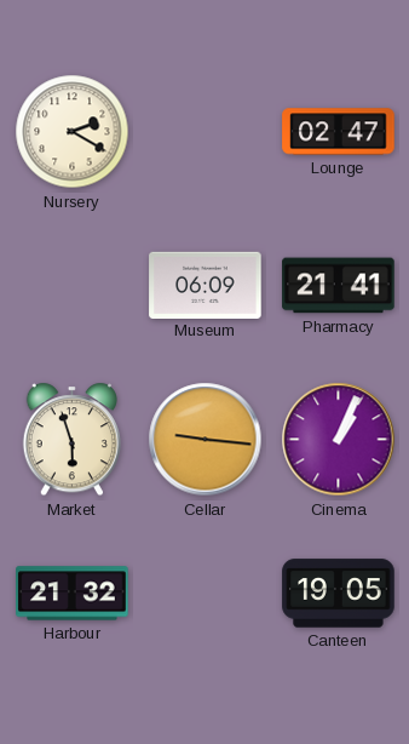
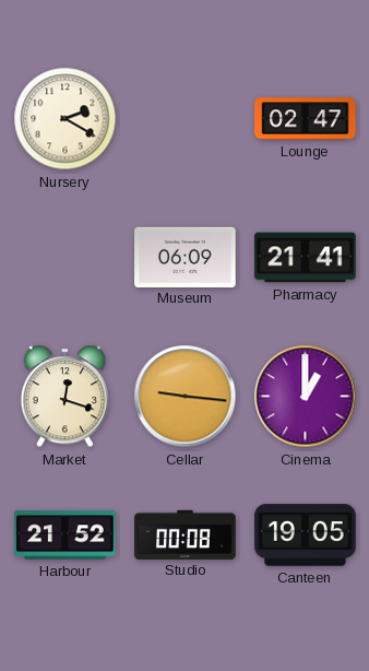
Market: 5:57 -> 12:18
Cinema: 1:04 -> 1:00
Harbour: 21:32 -> 21:52
Studio: none -> 00:08
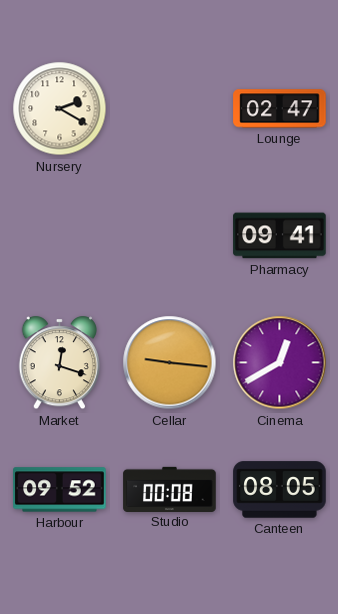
Museum: 06:09 -> none
Pharmacy: 21:41 -> 09:41
Cinema: 1:00 -> 12:40
Harbour: 21:52 -> 09:52
Canteen: 19:05 -> 08:05
